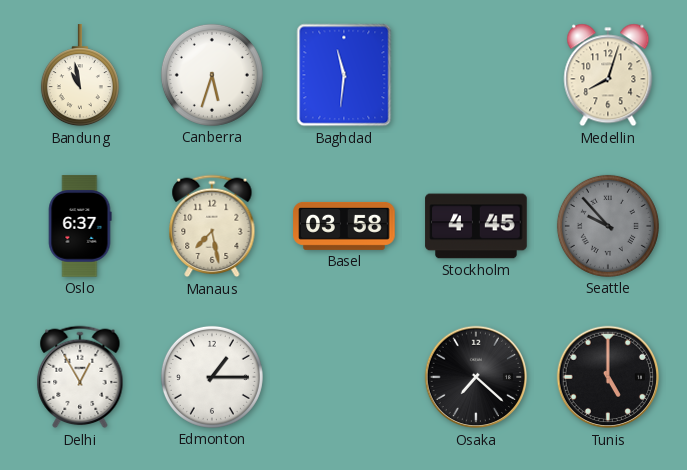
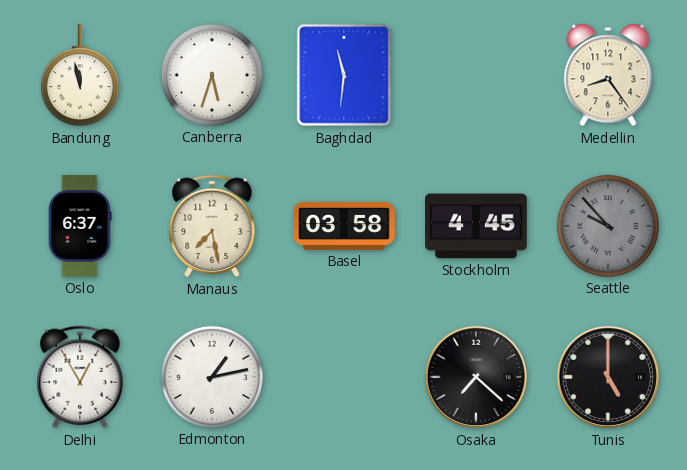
Bandung: 10:58 -> 11:58
Medellin: 8:03 -> 8:24
Edmonton: 1:15 -> 1:13
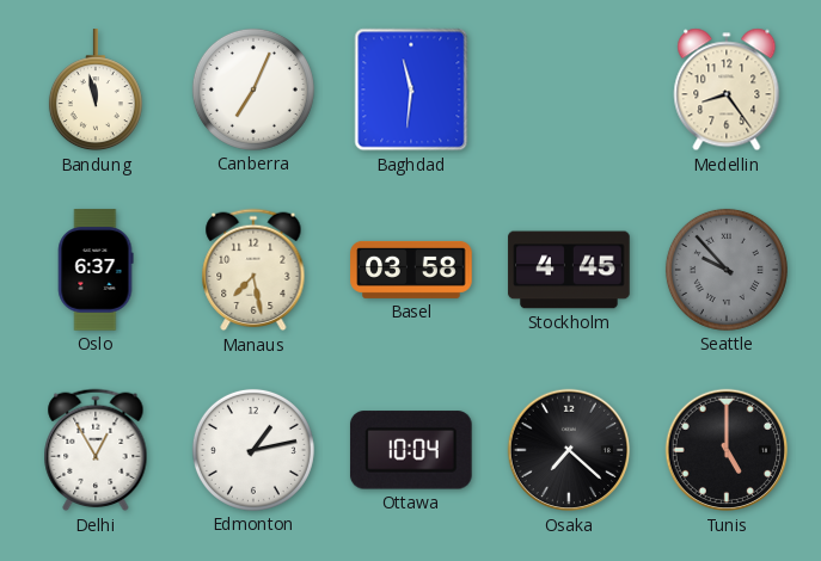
Canberra: 5:33 -> 7:04
Ottawa: none -> 10:04
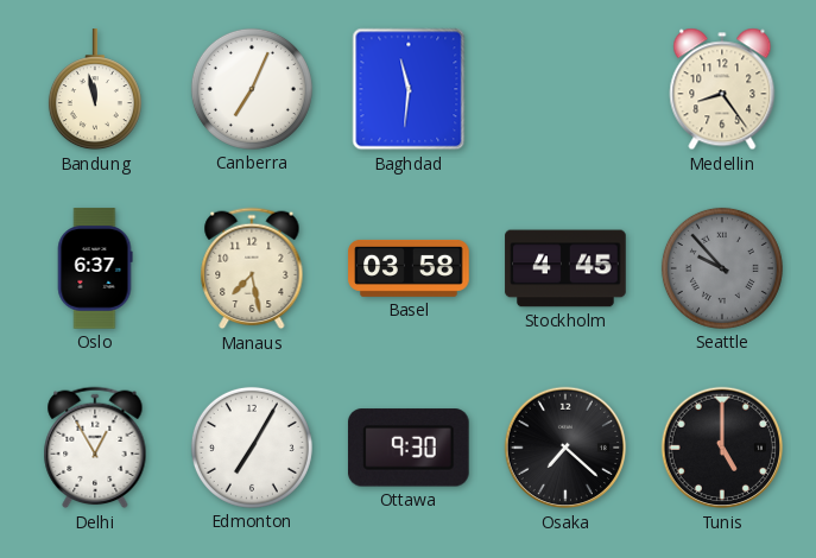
Edmonton: 1:13 -> 7:05
Ottawa: 10:04 -> 9:30
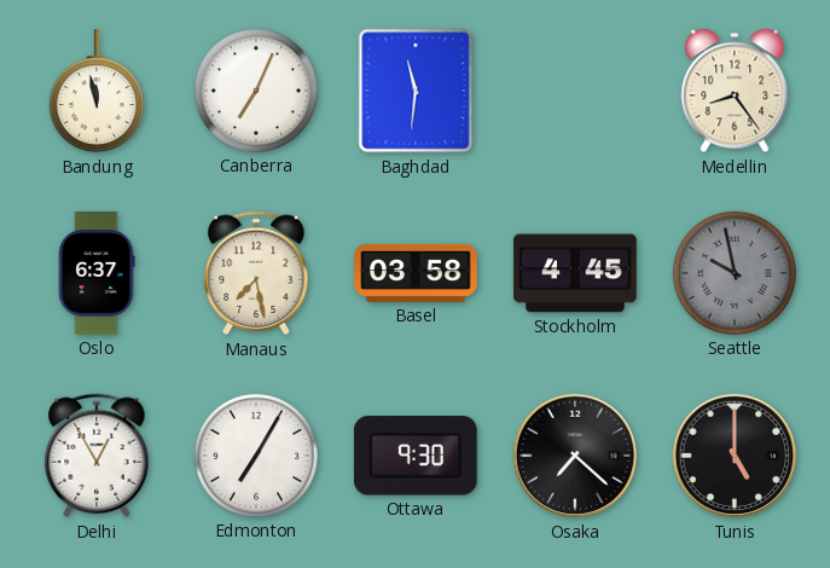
Seattle: 9:53 -> 9:58
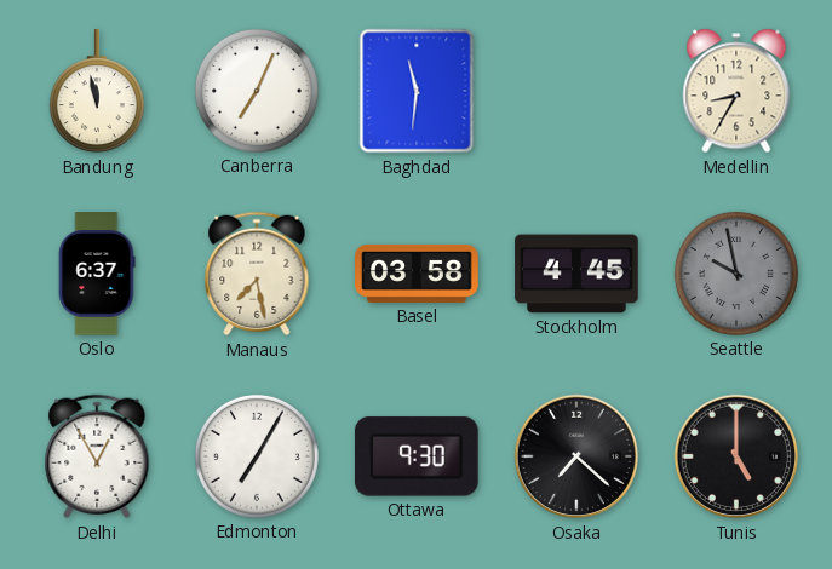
Medellin: 8:24 -> 8:35
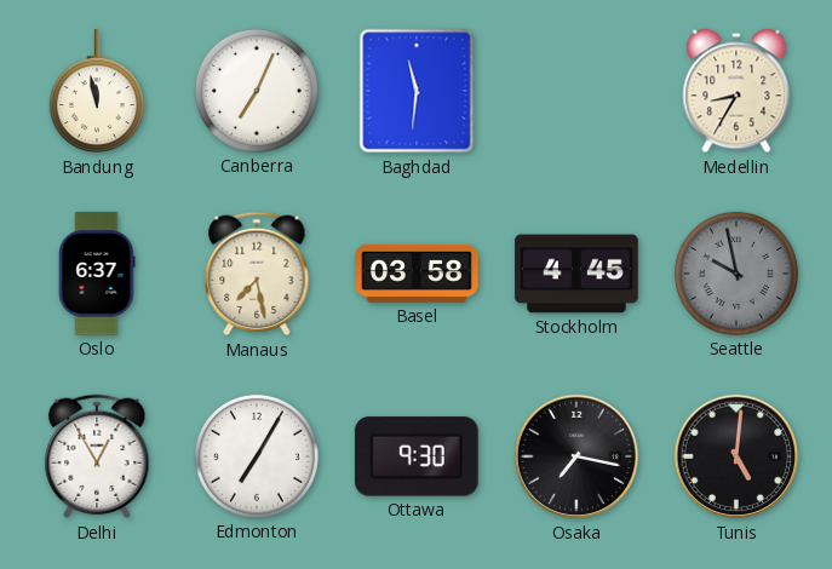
Osaka: 7:22 -> 7:17
Tunis: 5:00 -> 5:01
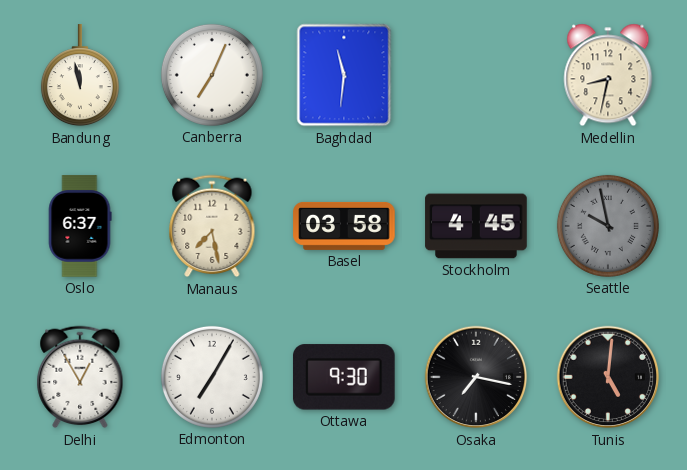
Medellin: 8:35 -> 8:32
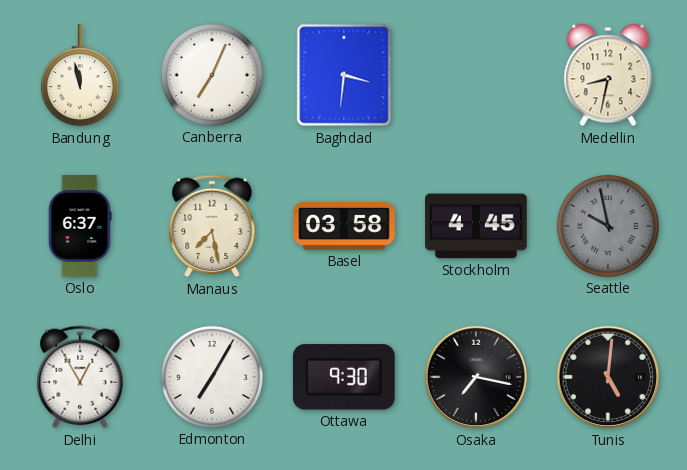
Baghdad: 11:31 -> 3:31
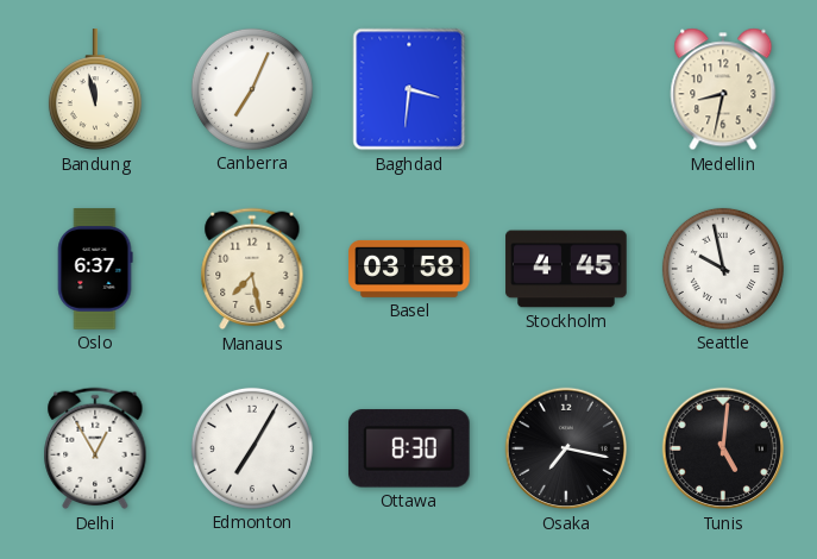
Seattle dial: grey -> white
Ottawa: 9:30 -> 8:30
